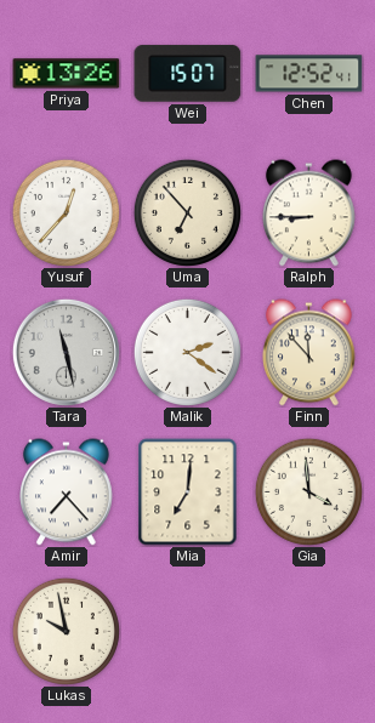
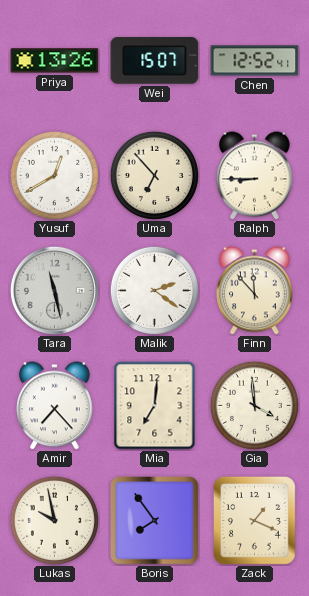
Yusuf: 12:37 -> 12:40
Boris: none -> 7:54
Zack: none -> 1:19
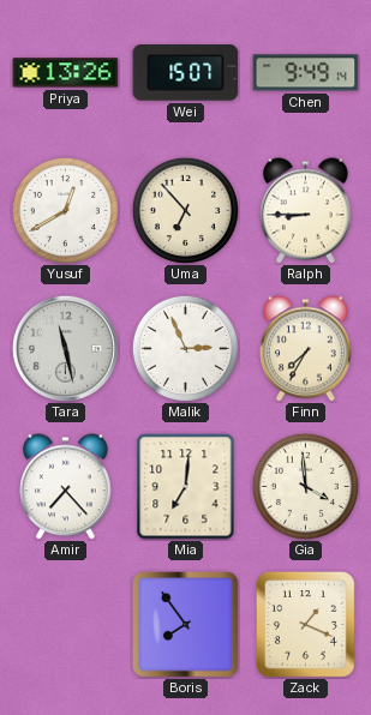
Chen: 12:52 -> 9:49
Malik: 2:21 -> 2:56
Finn: 11:53 -> 7:35
Lukas: 9:58 -> none
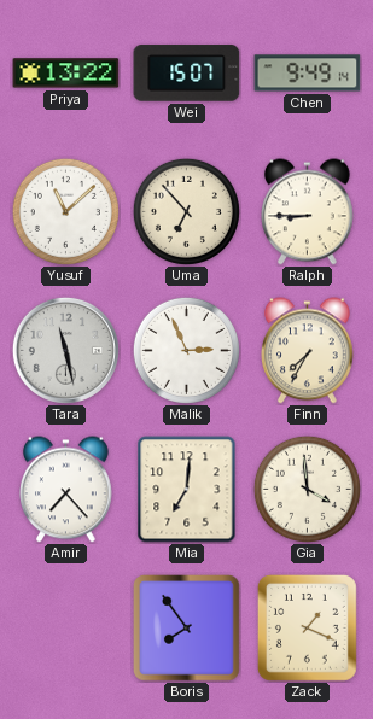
Priya: 13:26 -> 13:22
Yusuf: 12:40 -> 11:08
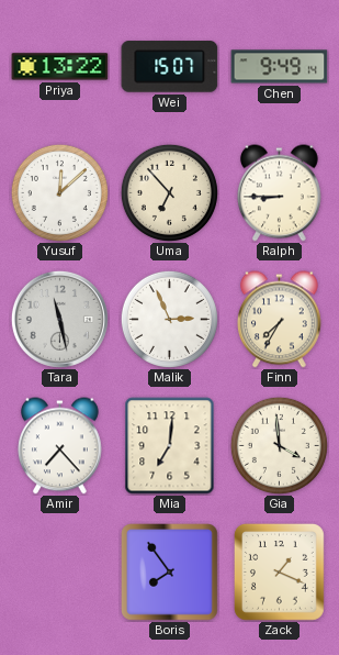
Yusuf: 11:08 -> 12:08
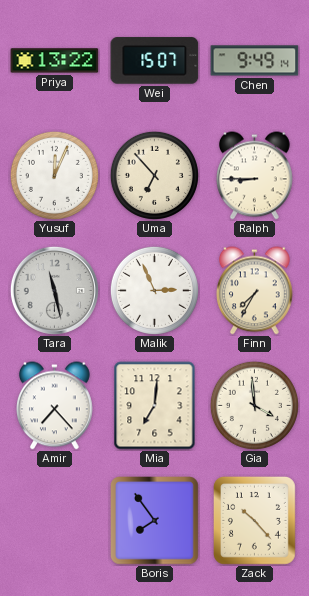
Yusuf: 12:08 -> 12:04
Zack: 1:19 -> 10:23
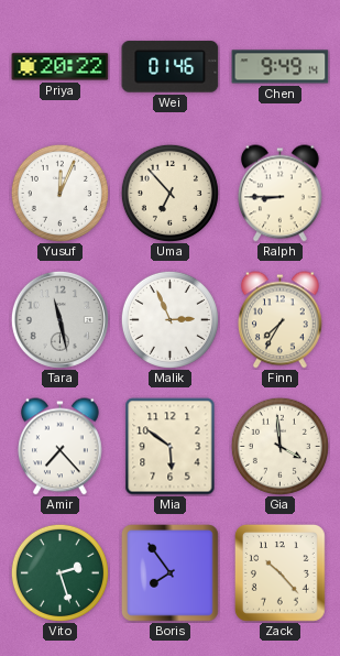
Priya: 13:22 -> 20:22
Wei: 15:07 -> 01:46
Mia: 7:01 -> 5:51
Vito: none -> 2:27
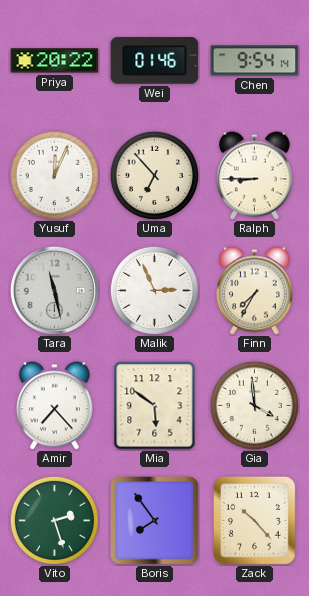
Chen: 9:49 -> 9:54
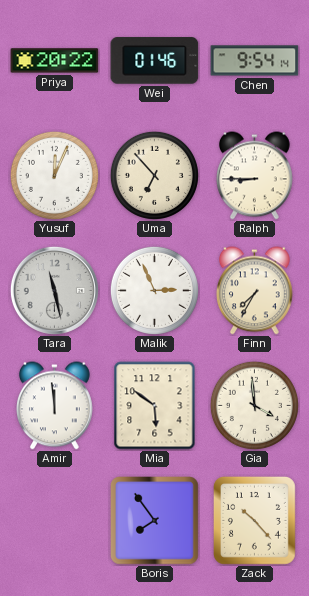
Amir: 7:23 -> 11:59
Vito: 2:27 -> none
